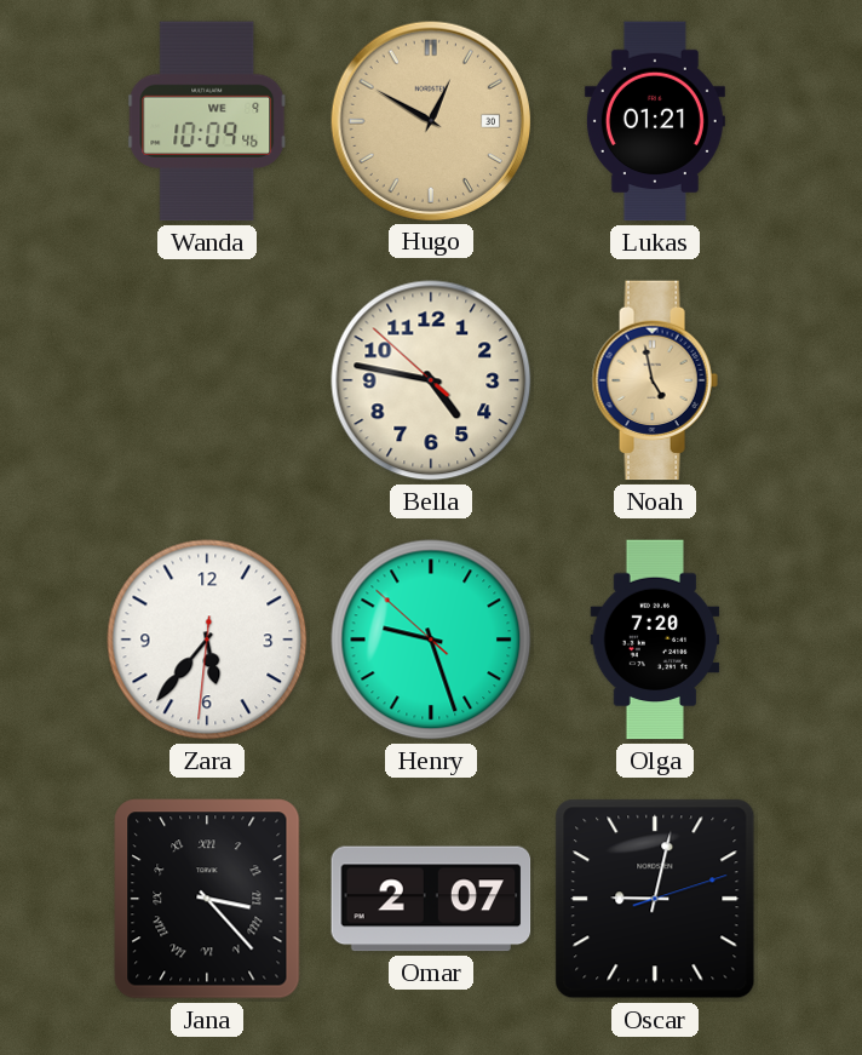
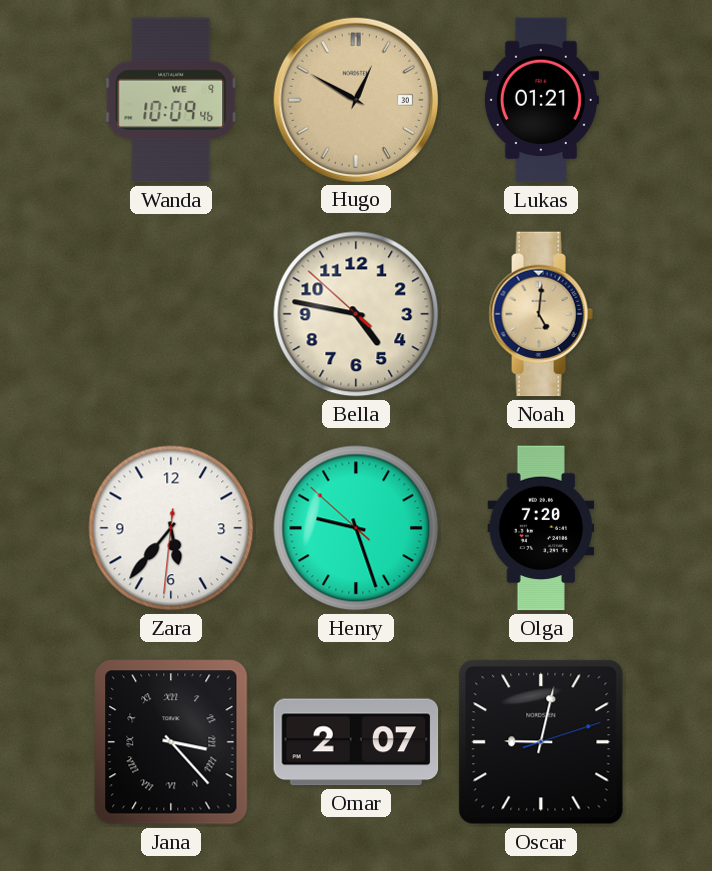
Noah: 4:58 -> 5:01
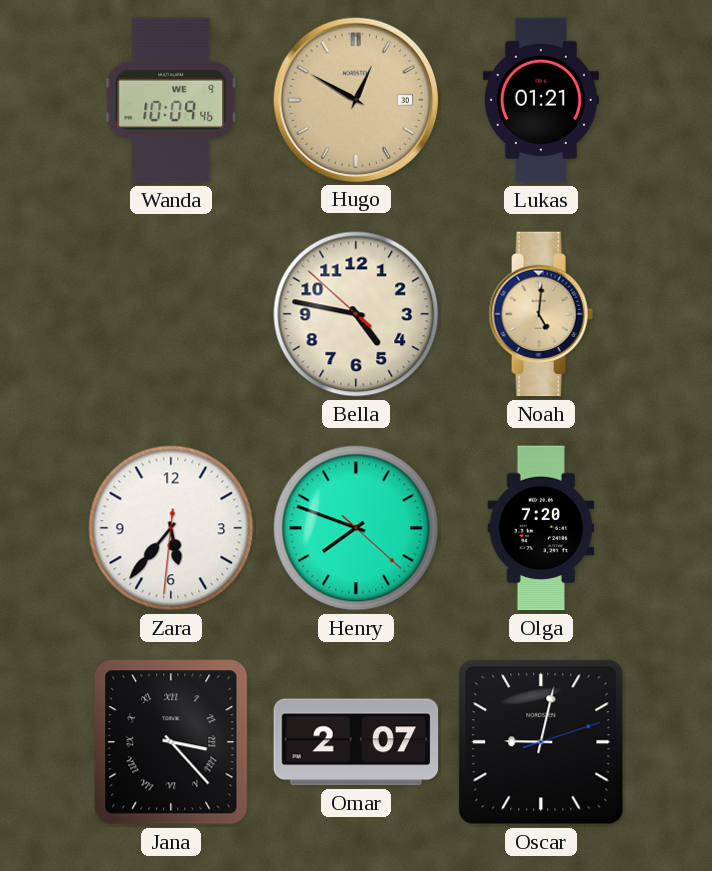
Henry: 9:26 -> 7:48
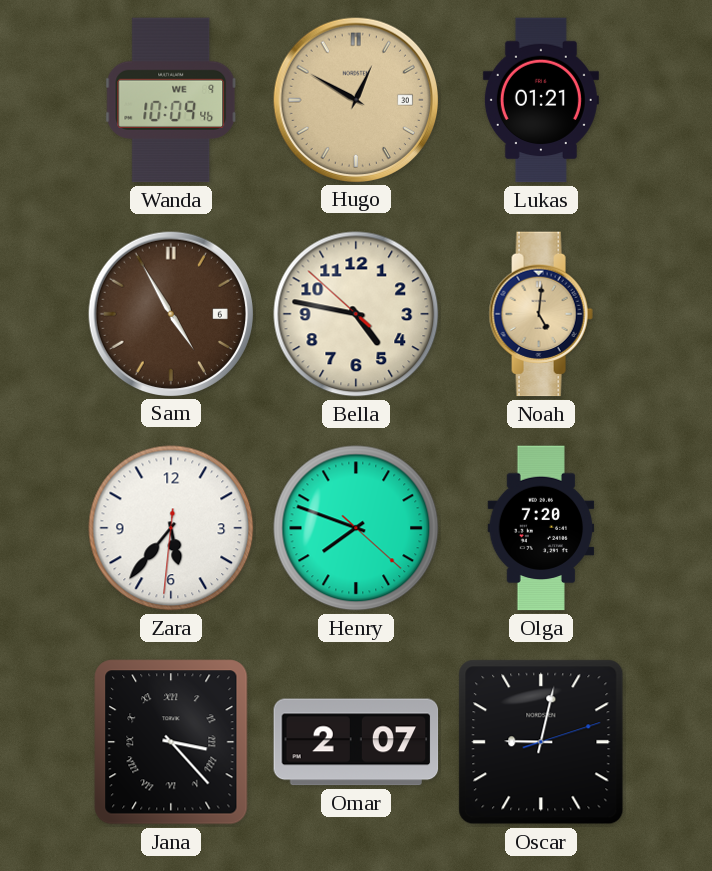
Sam: none -> 4:55
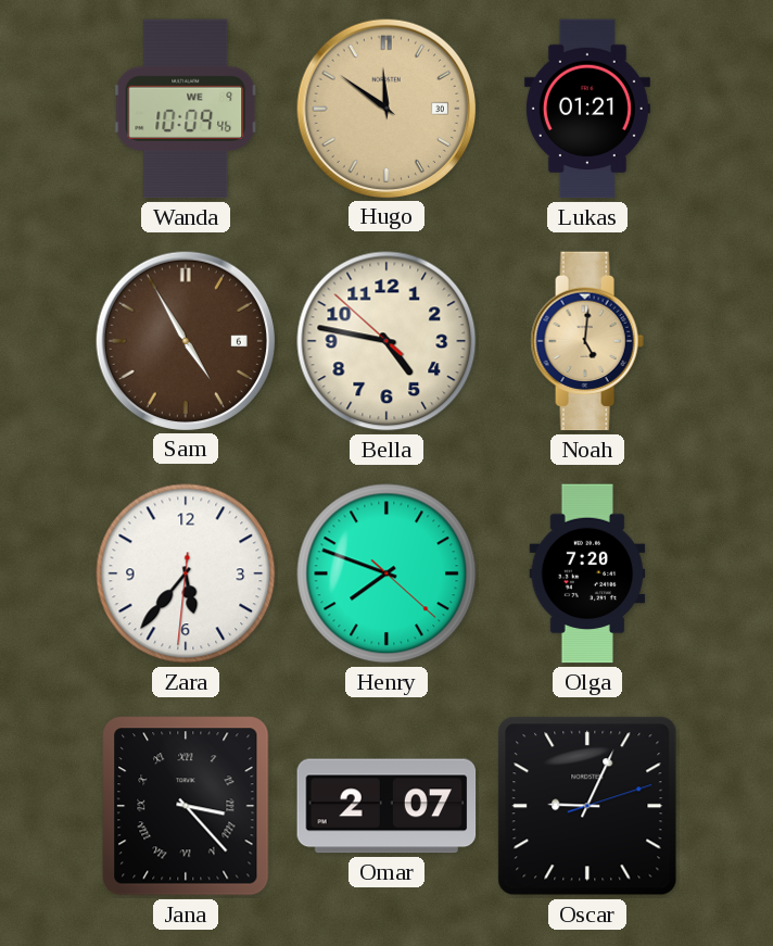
Hugo: 12:50 -> 11:51
Oscar: 9:02 -> 9:04
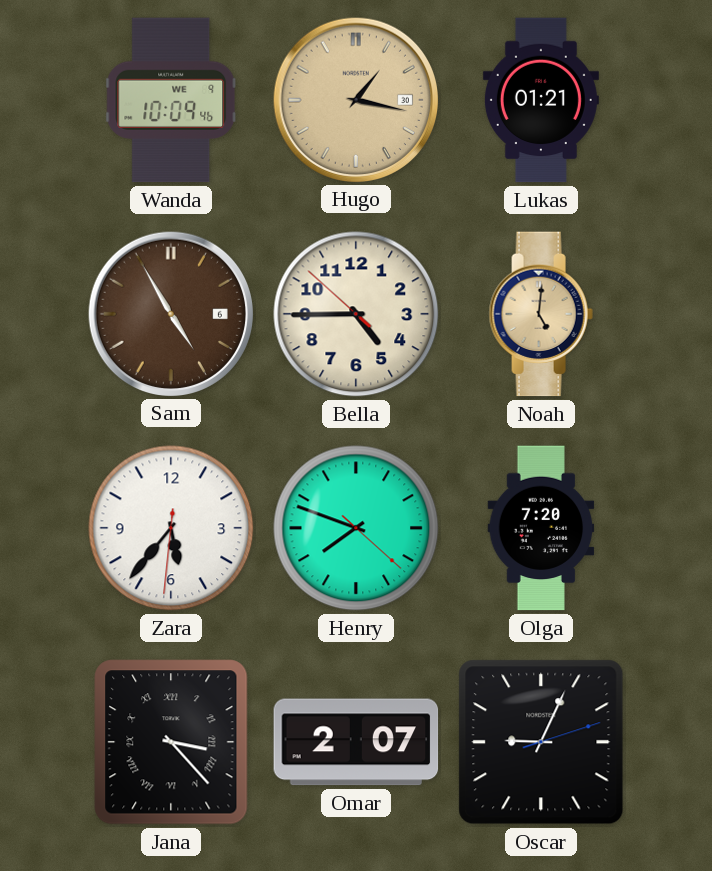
Hugo: 11:51 -> 1:17
Bella: 4:46 -> 4:44
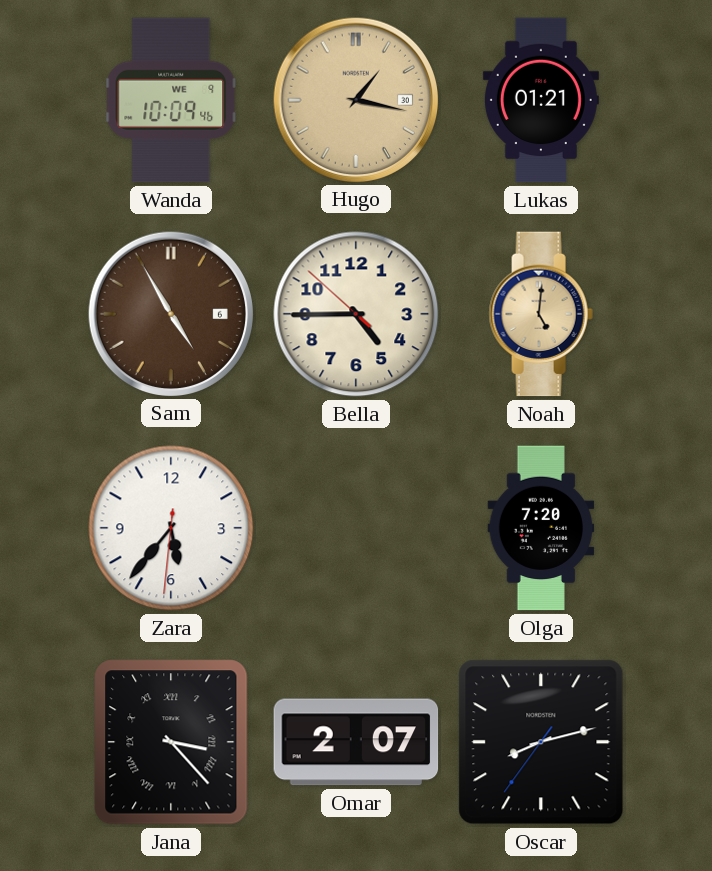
Henry: 7:48 -> none
Oscar: 9:04 -> 8:12
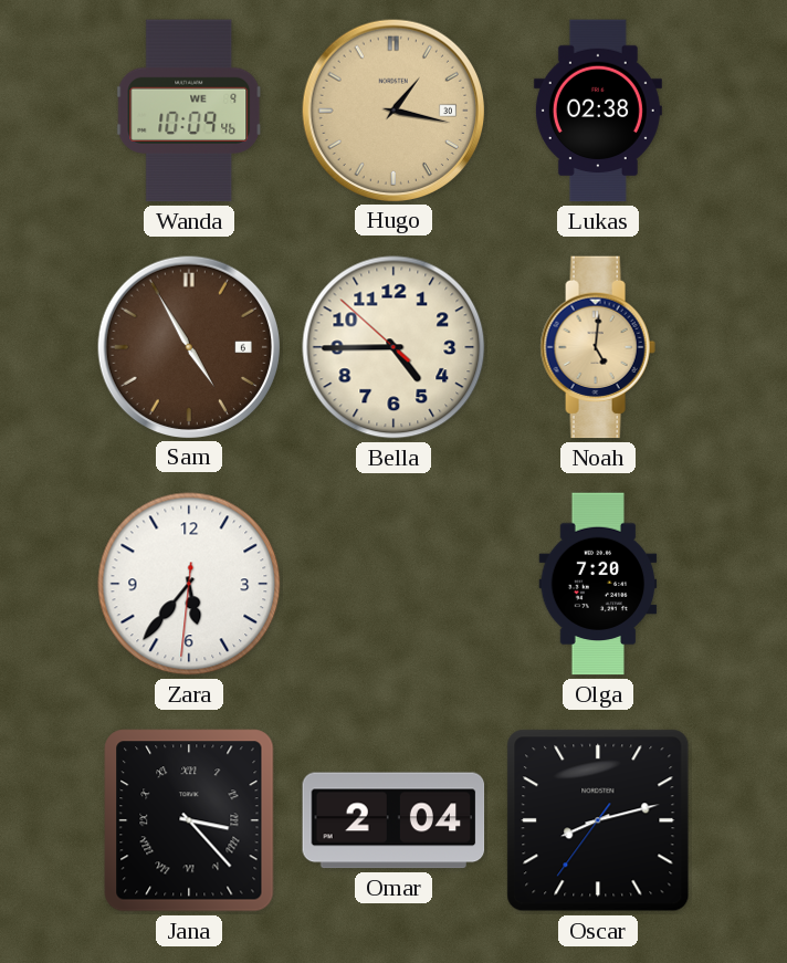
Lukas: 01:21 -> 02:38
Omar: 2:07 -> 2:04
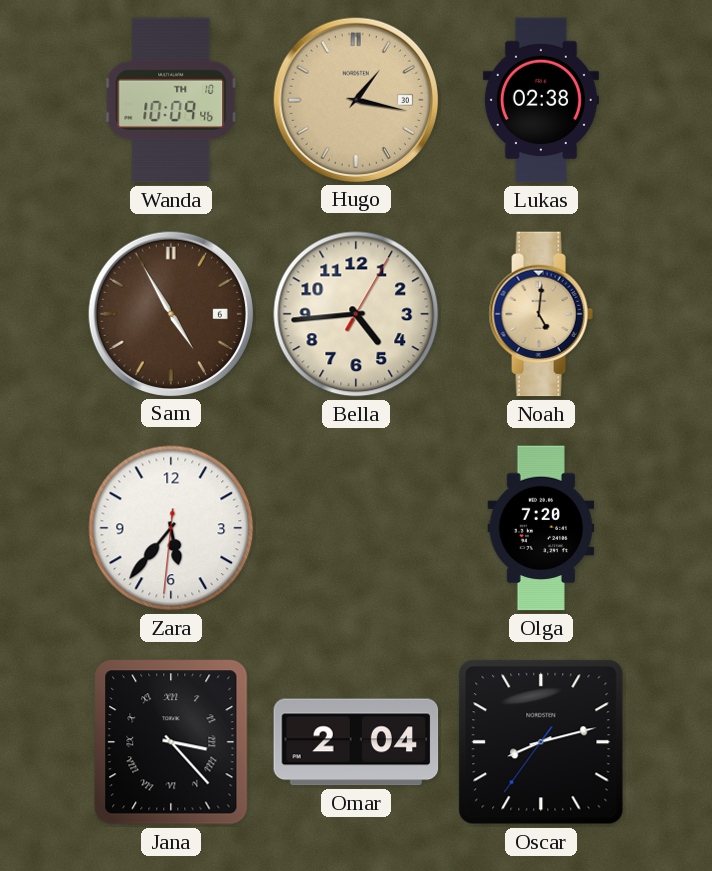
Wanda date: WE 9 -> TH 10
Bella: 4:44:52 -> 4:44:05
